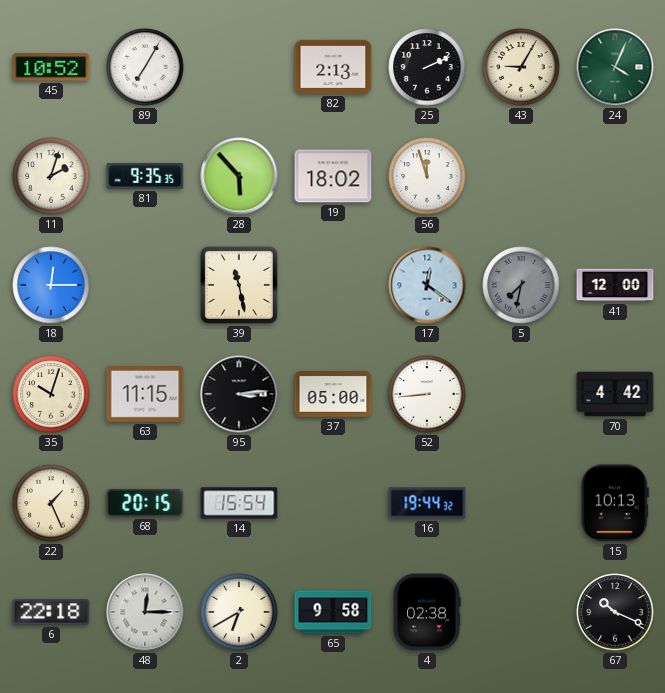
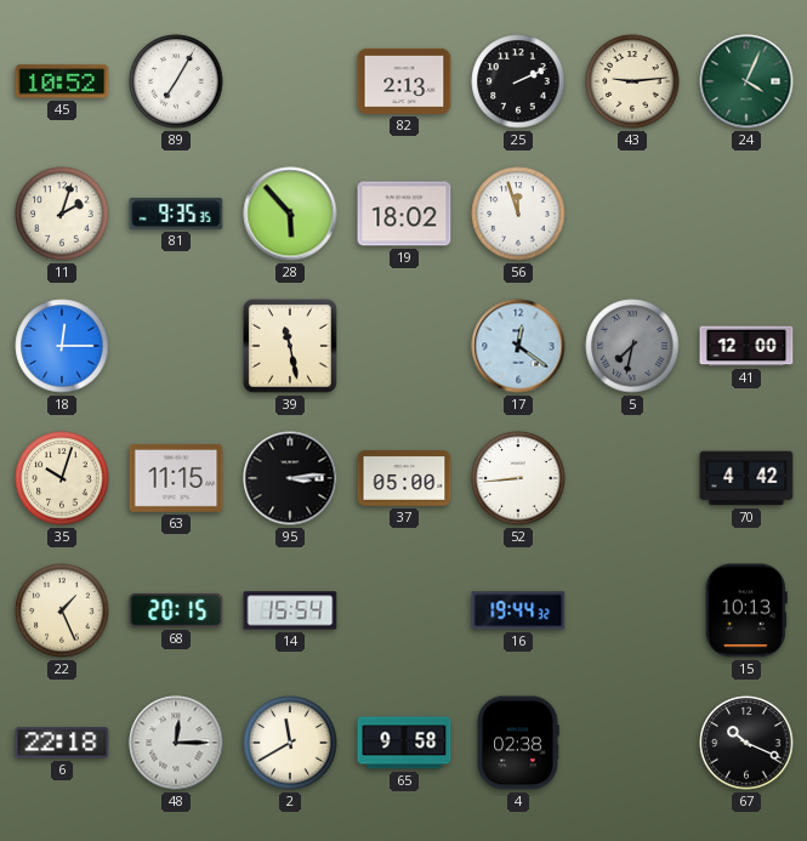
43: 9:05 -> 9:14
2: 6:40 -> 11:40
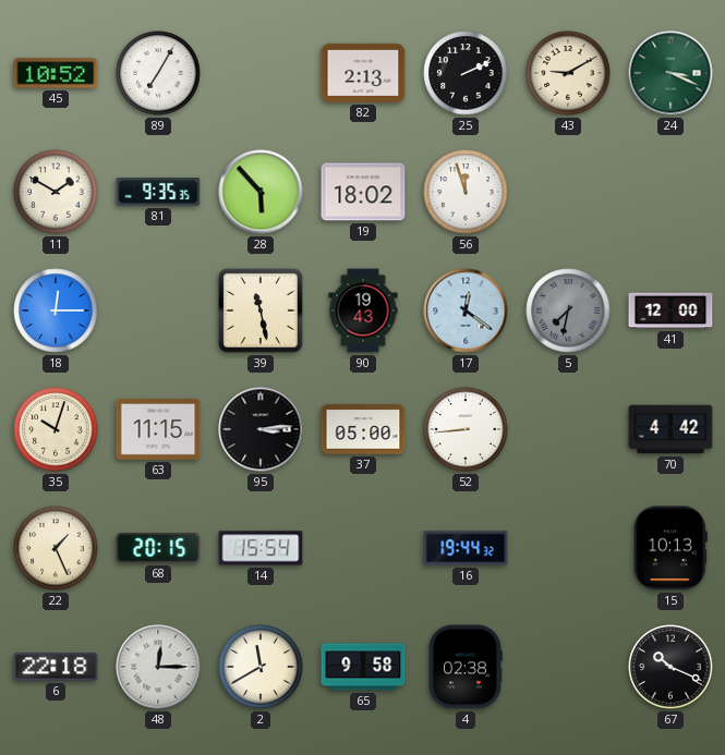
43: 9:14 -> 9:10
24: 4:04 -> 3:19
11: 2:03 -> 1:50
90: none -> 19:43
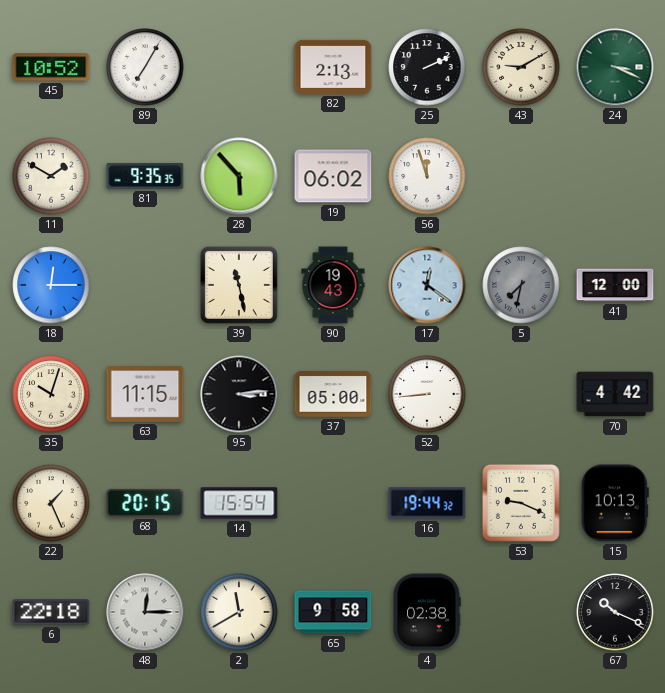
19: 18:02 -> 06:02
53: none -> 9:19
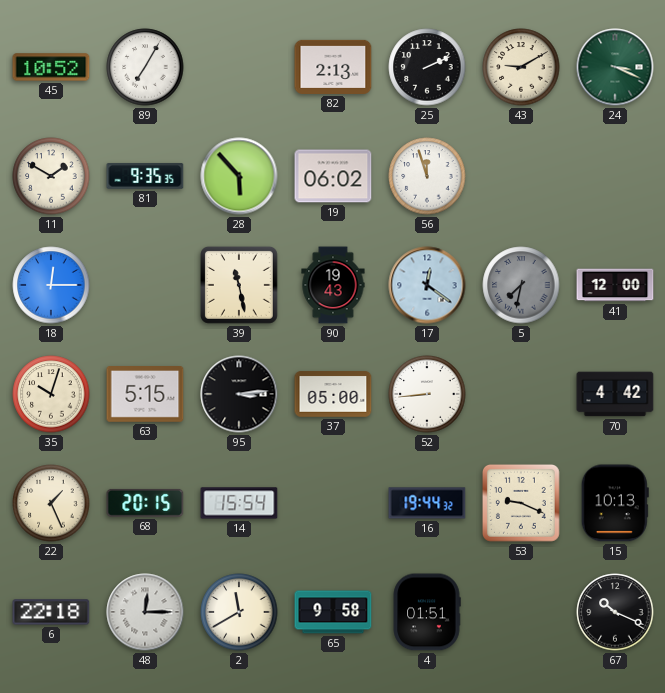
63: 11:15 -> 5:15
4: 02:38 -> 01:51
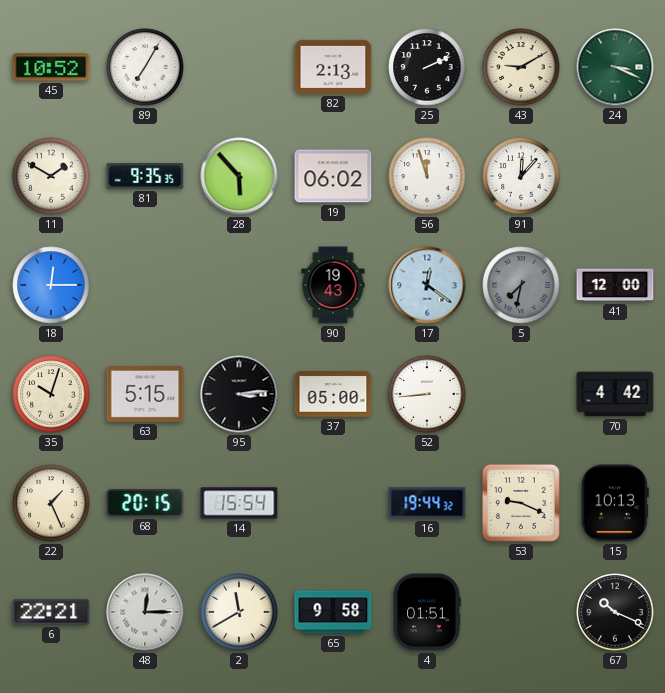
91: none -> 12:07
39: 11:28 -> none
6: 22:18 -> 22:21
